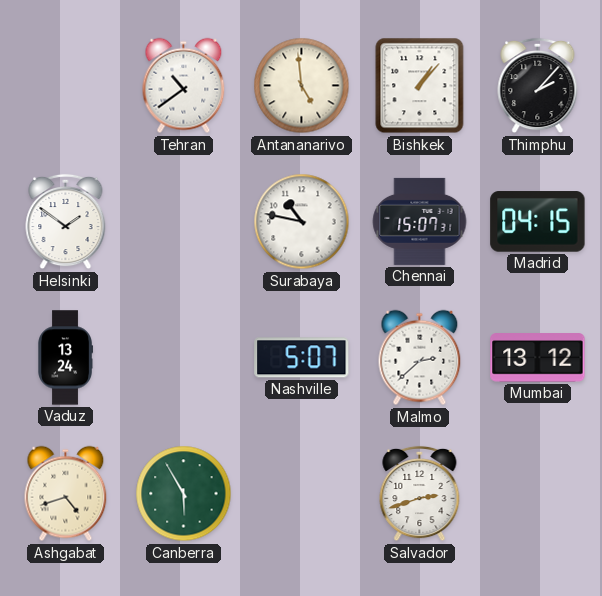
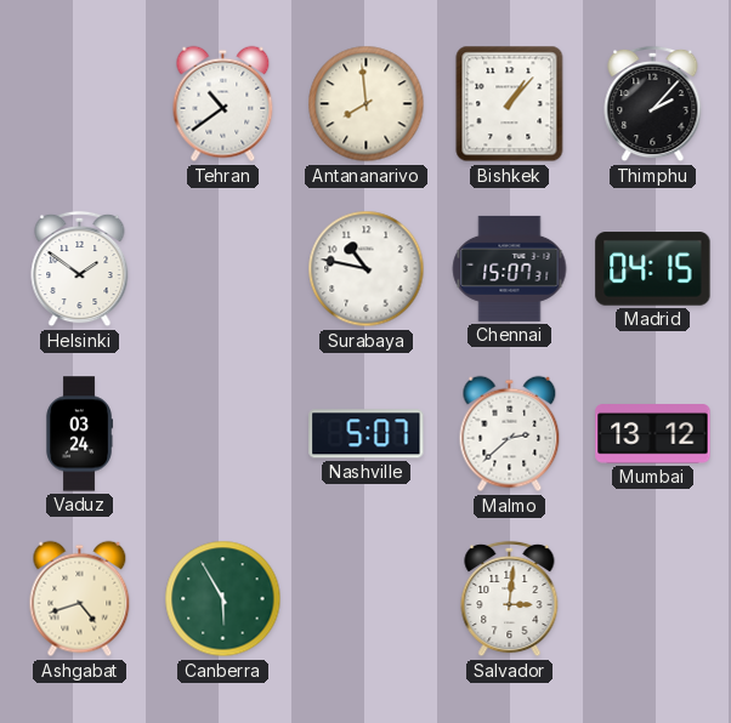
Antananarivo: 4:59 -> 7:59
Vaduz: 13:24 -> 03:24
Salvador: 2:42 -> 3:01
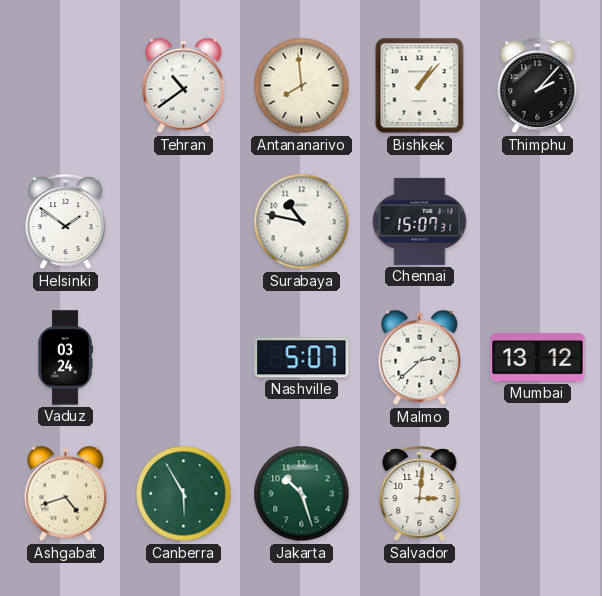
Madrid: 04:15 -> none
Jakarta: none -> 10:27
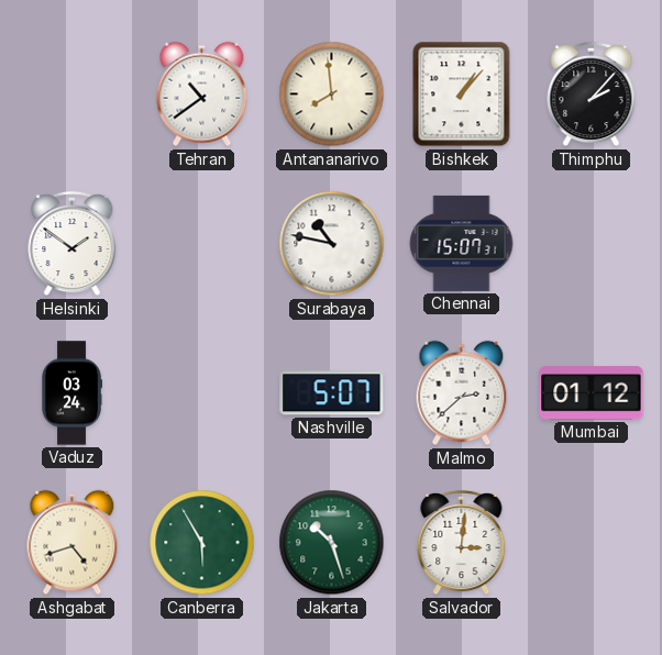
Mumbai: 13:12 -> 01:12
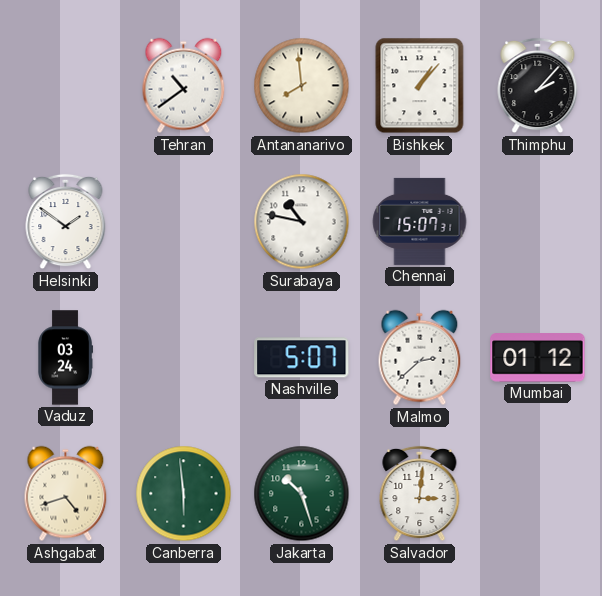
Canberra: 5:55 -> 5:59
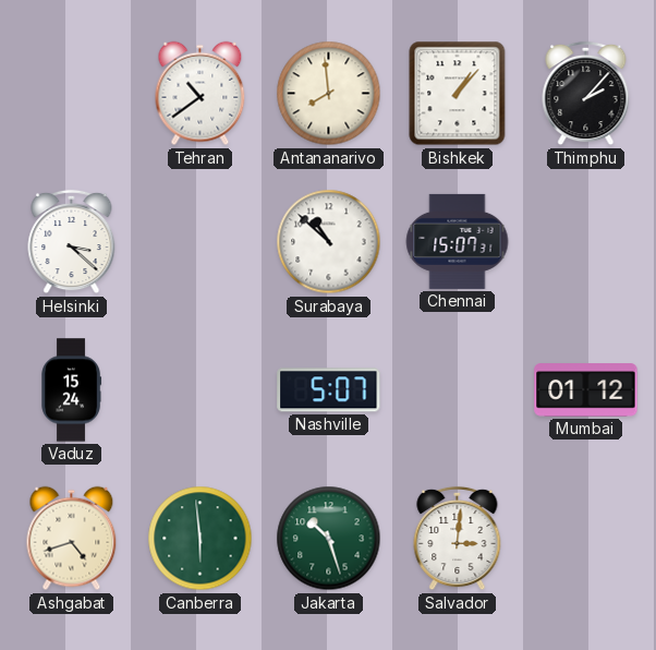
Helsinki: 1:51 -> 3:22
Surabaya: 10:47 -> 10:52
Vaduz: 03:24 -> 15:24
Malmo: 2:38 -> none
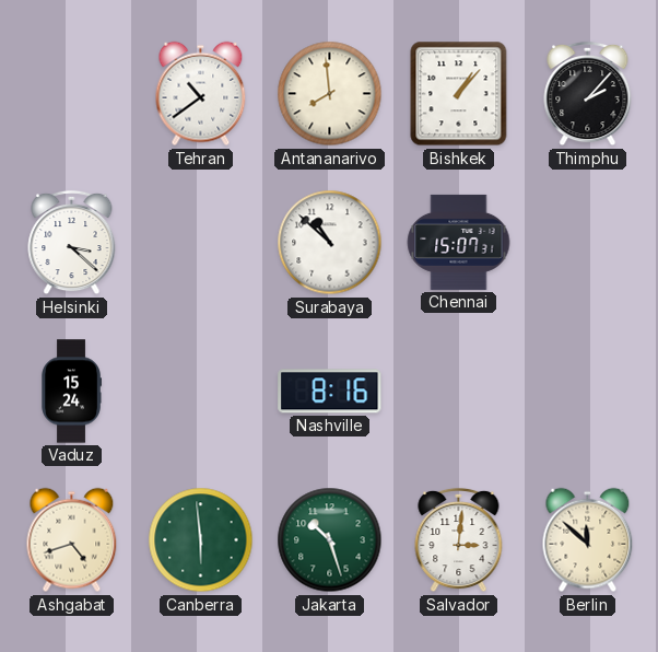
Nashville: 5:07 -> 8:16
Mumbai: 01:12 -> none
Berlin: none -> 11:52
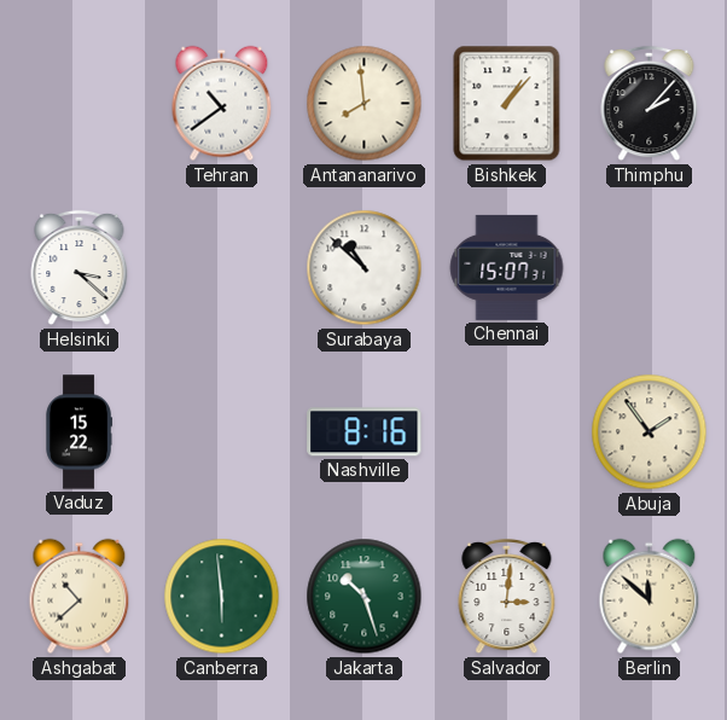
Vaduz: 15:24 -> 15:22
Abuja: none -> 1:54
Ashgabat: 4:42 -> 10:38
